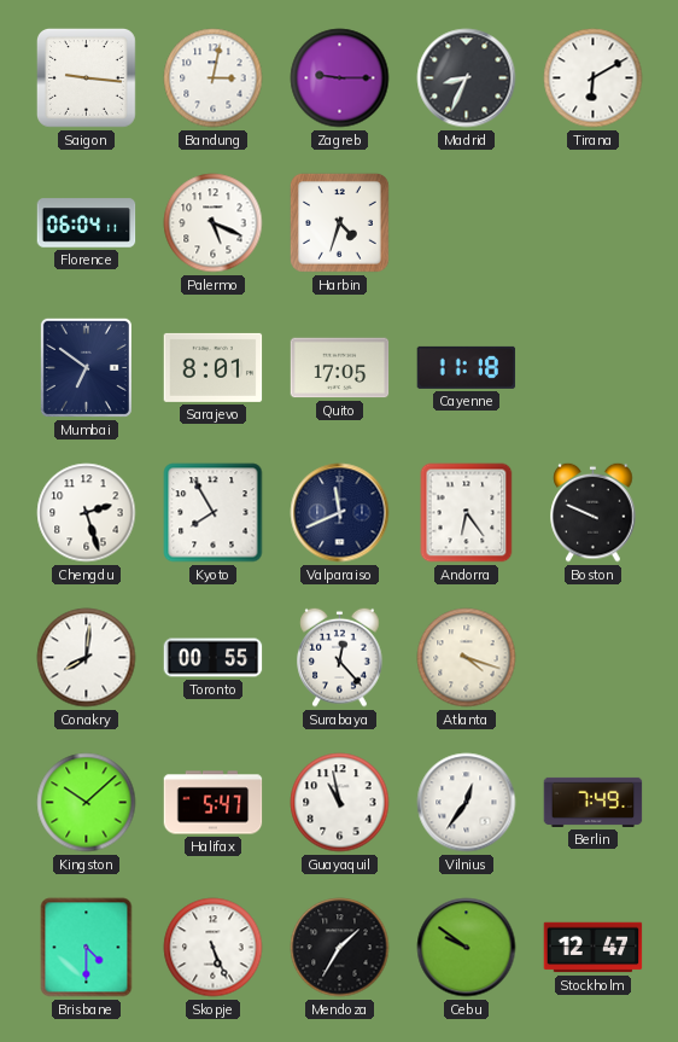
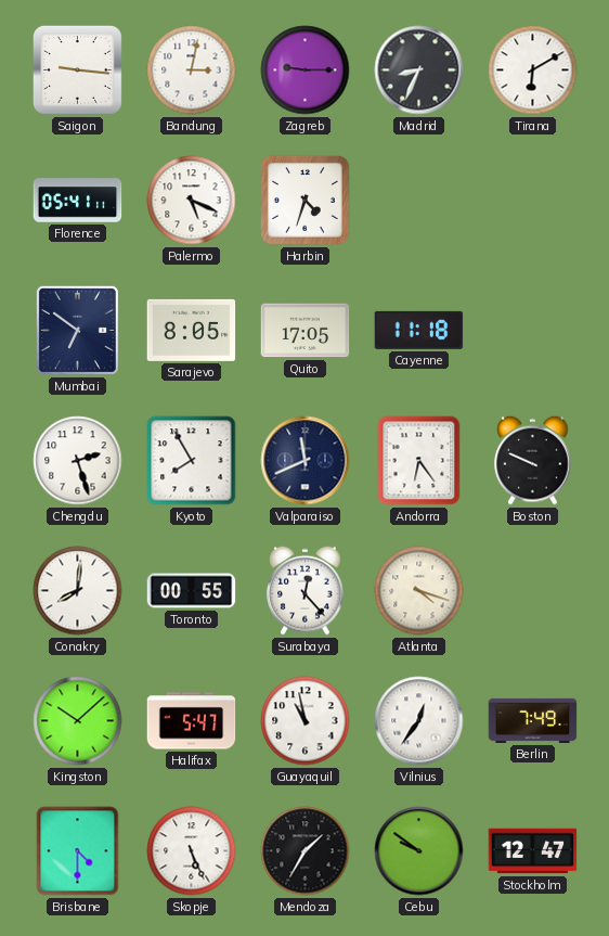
Florence: 06:04 -> 05:41
Sarajevo: 8:01 -> 8:05
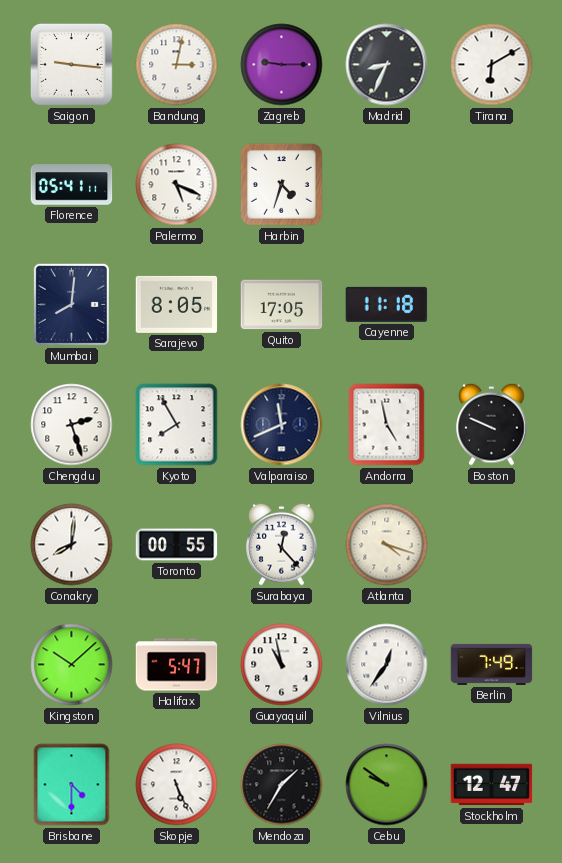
Mumbai: 6:51 -> 8:01
Andorra: 6:24 -> 4:58
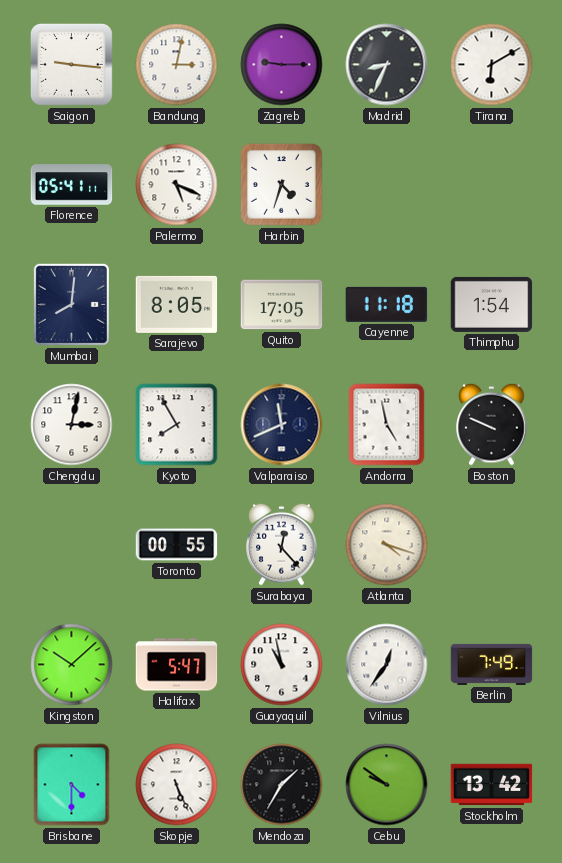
Thimphu: none -> 1:54
Chengdu: 2:27 -> 3:02
Conakry: 8:01 -> none
Stockholm: 12:47 -> 13:42
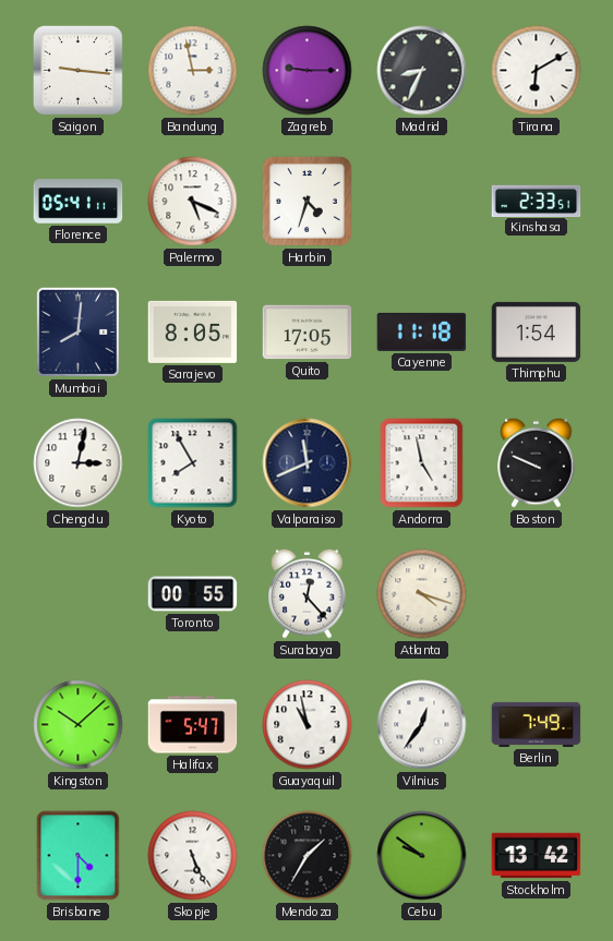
Bandung: 3:02 -> 2:58
Kinshasa: none -> 2:33
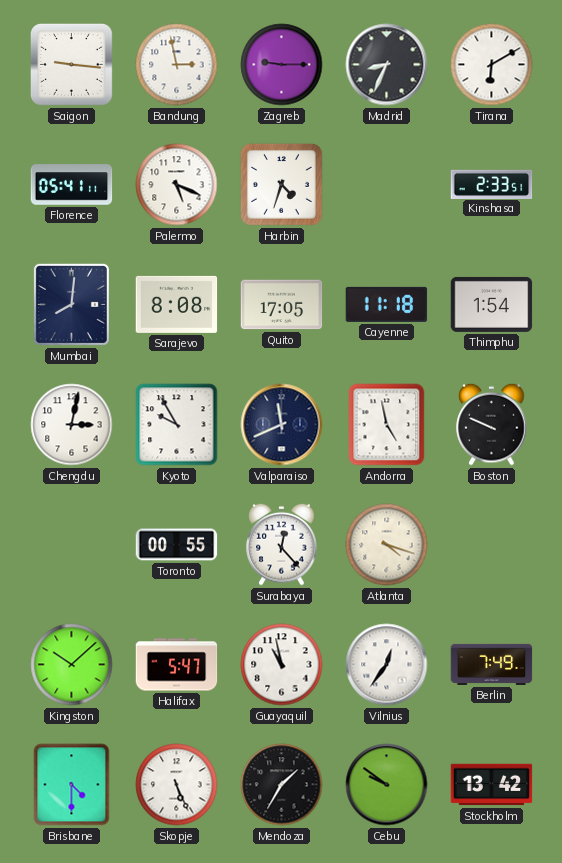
Sarajevo: 8:05 -> 8:08
Kyoto: 7:55 -> 9:55
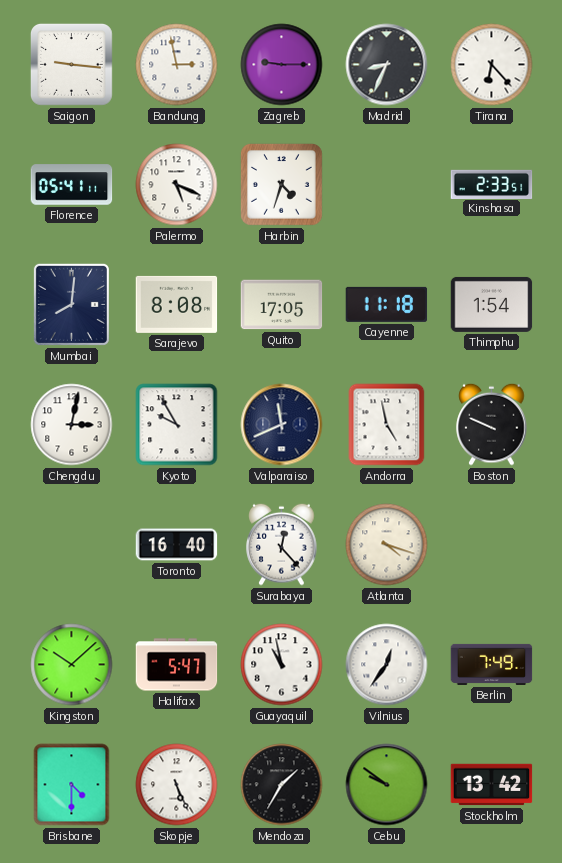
Tirana: 6:10 -> 6:23
Toronto: 00:55 -> 16:40
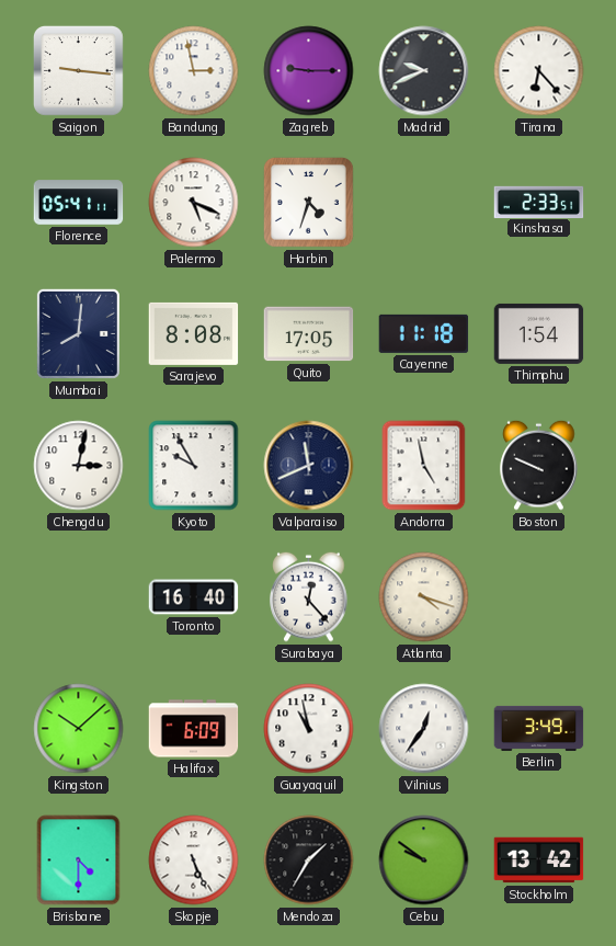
Madrid: 8:34 -> 9:41
Halifax: 5:47 -> 6:09
Berlin: 7:49 -> 3:49
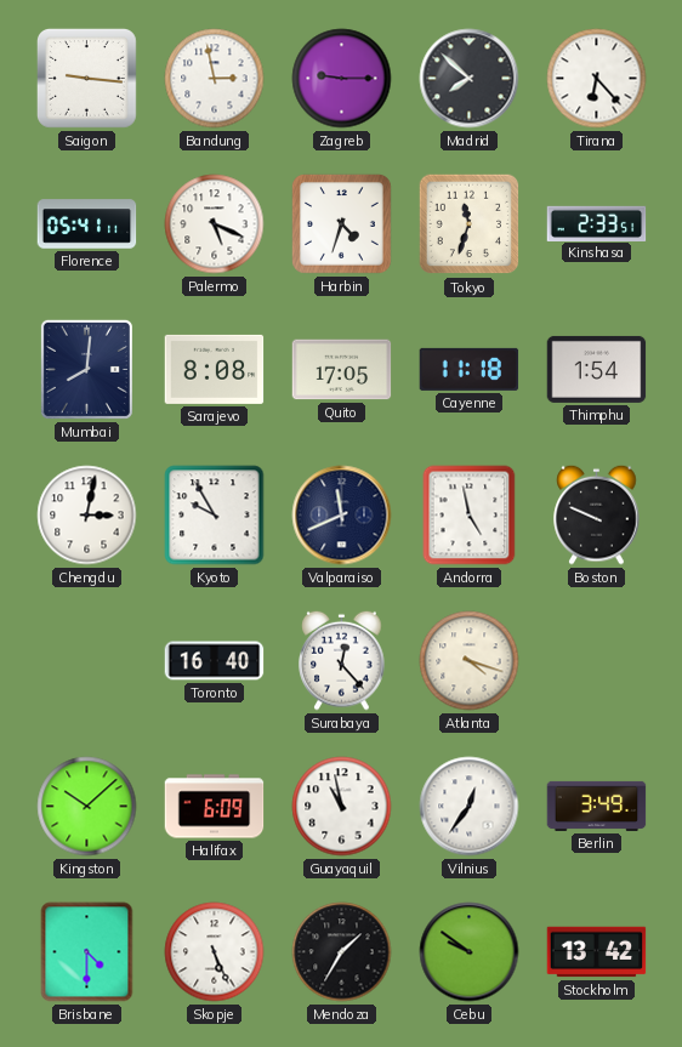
Madrid: 9:41 -> 7:52
Tokyo: none -> 11:33
